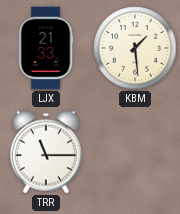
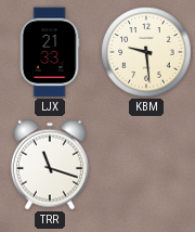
KBM: 1:29 -> 9:29
TRR: 11:15 -> 11:18
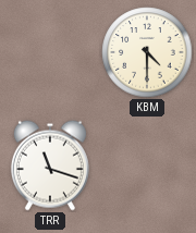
LJX: 21:33 -> none
KBM: 9:29 -> 4:30
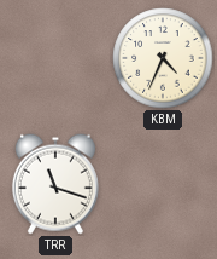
KBM: 4:30 -> 4:34
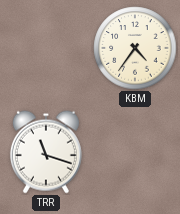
KBM: 4:34 -> 4:36
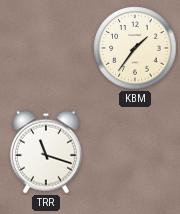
KBM: 4:36 -> 1:36
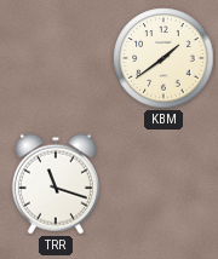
KBM: 1:36 -> 1:39
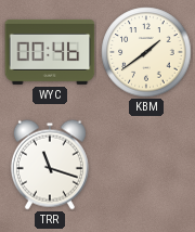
WYC: none -> 00:46
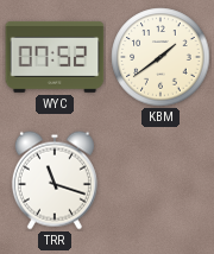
WYC: 00:46 -> 07:52
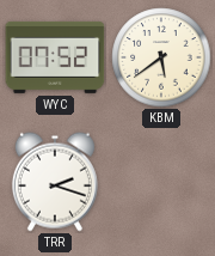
KBM: 1:39 -> 5:39
TRR: 11:18 -> 2:18
